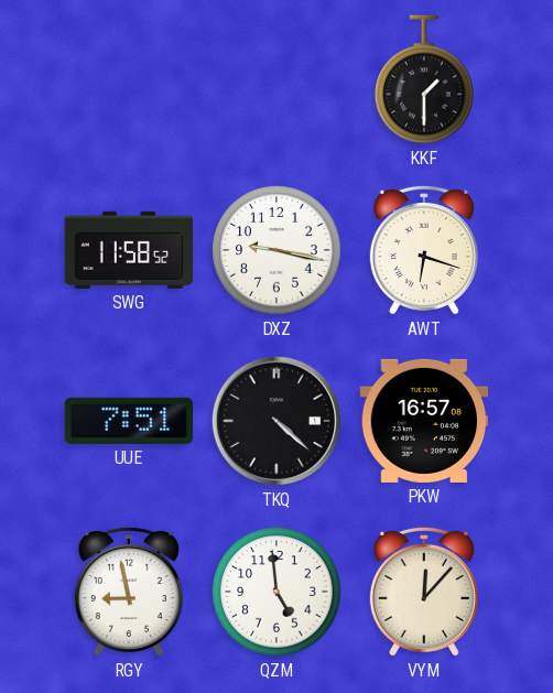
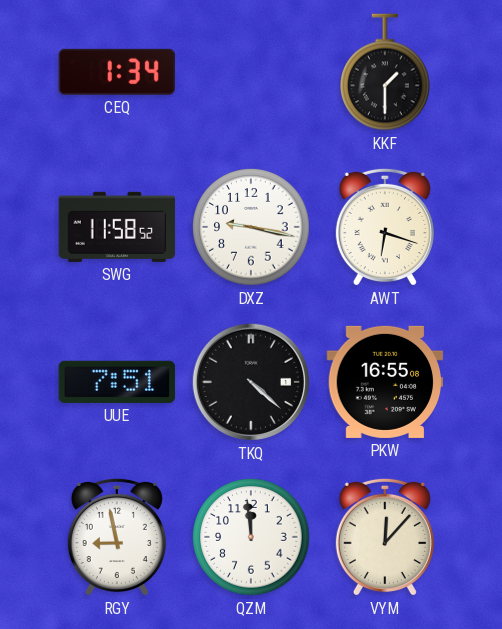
CEQ: none -> 1:34
PKW: 16:57 -> 16:55
QZM: 4:59 -> 11:59
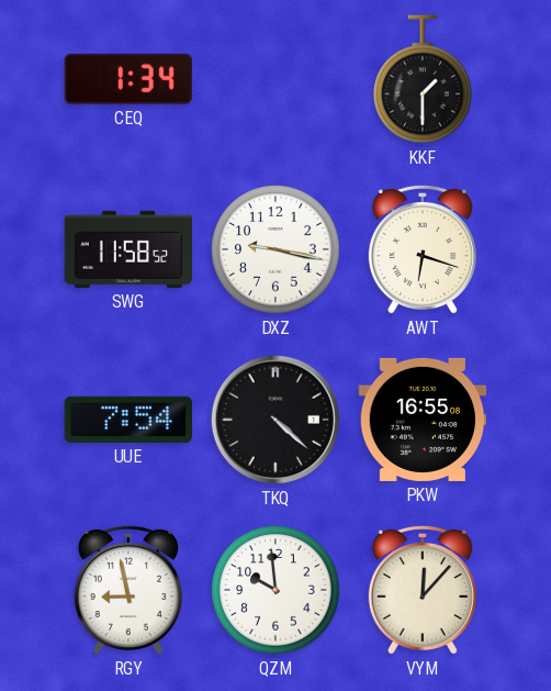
UUE: 7:51 -> 7:54
QZM: 11:59 -> 9:59
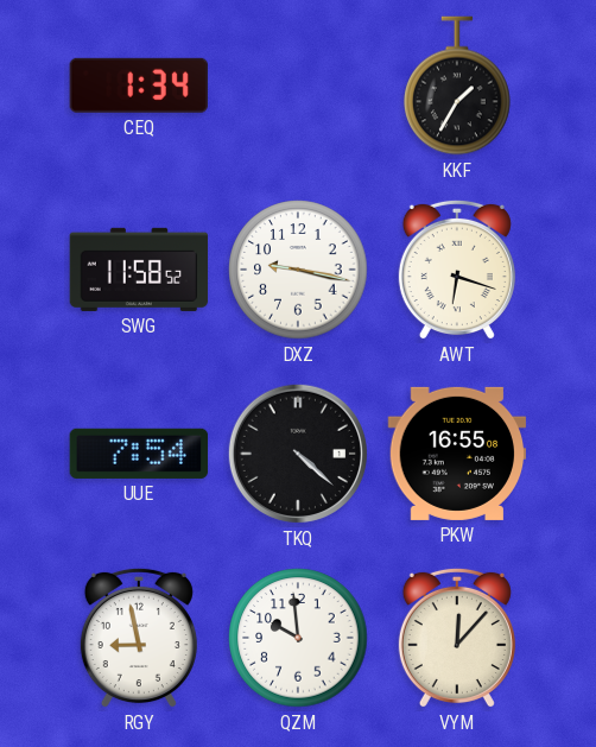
KKF: 1:30 -> 1:35
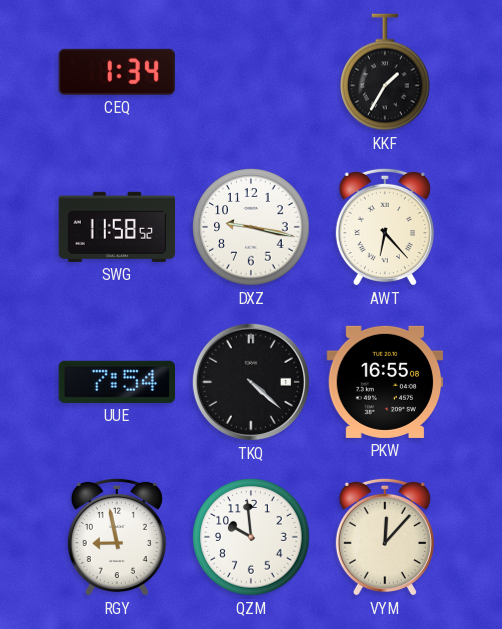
AWT: 6:18 -> 6:23
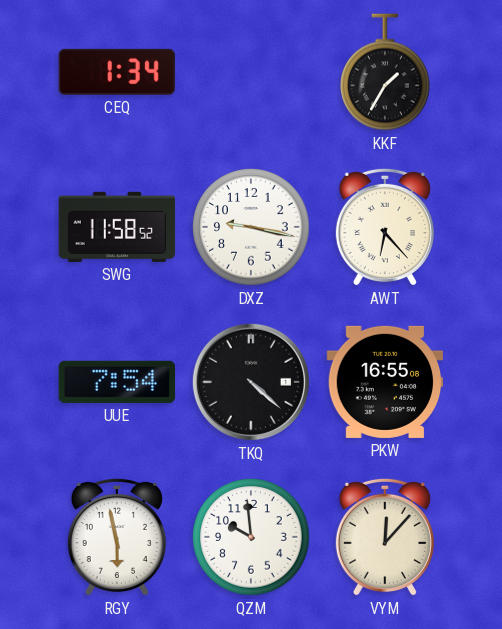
RGY: 8:58 -> 5:58
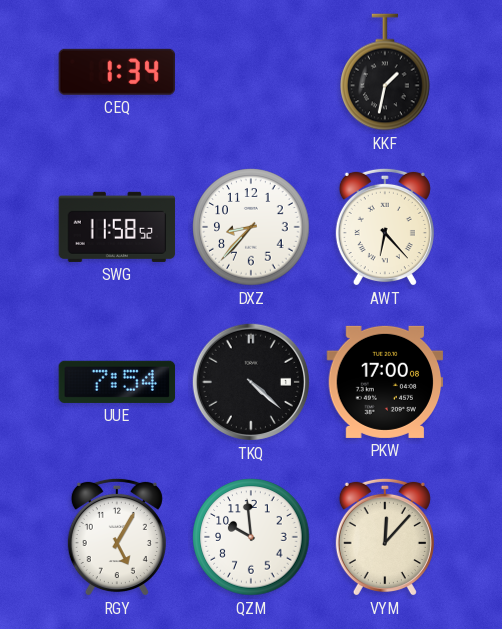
KKF: 1:35 -> 1:32
DXZ: 9:17 -> 8:37
PKW: 16:55 -> 17:00
RGY: 5:58 -> 5:05
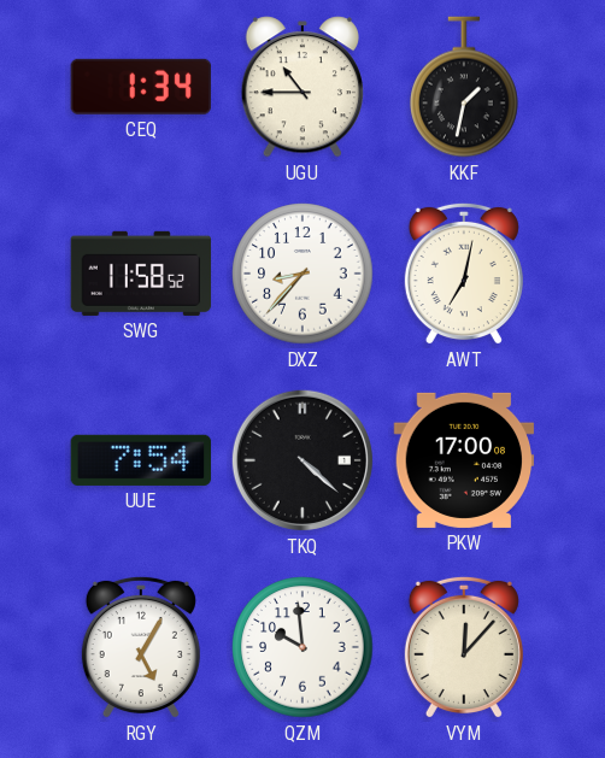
UGU: none -> 10:45
AWT: 6:23 -> 7:02
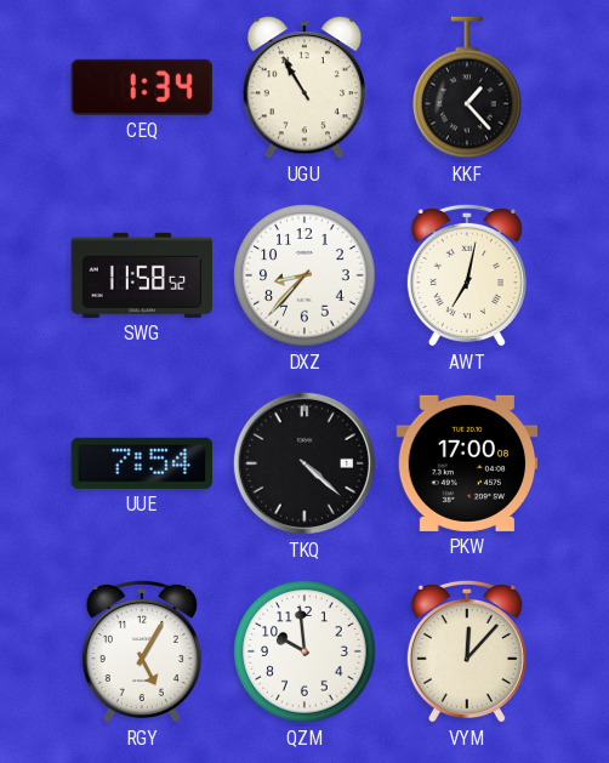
UGU: 10:45 -> 10:55
KKF: 1:32 -> 1:23
